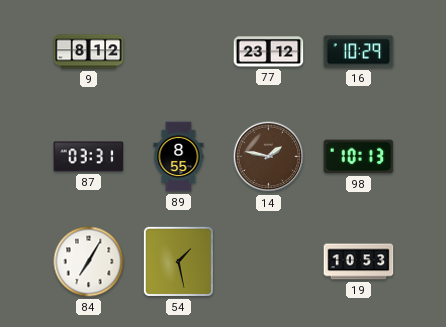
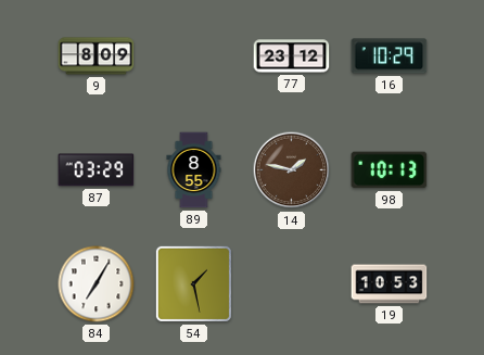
9: 8:12 -> 8:09
87: 03:31 -> 03:29
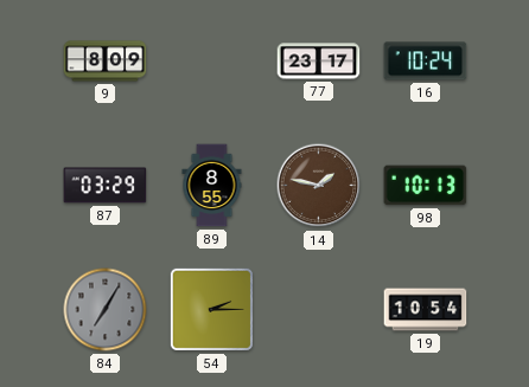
77: 23:12 -> 23:17
16: 10:29 -> 10:24
84 dial: white -> grey
54: 1:28 -> 2:15
19: 10:53 -> 10:54
